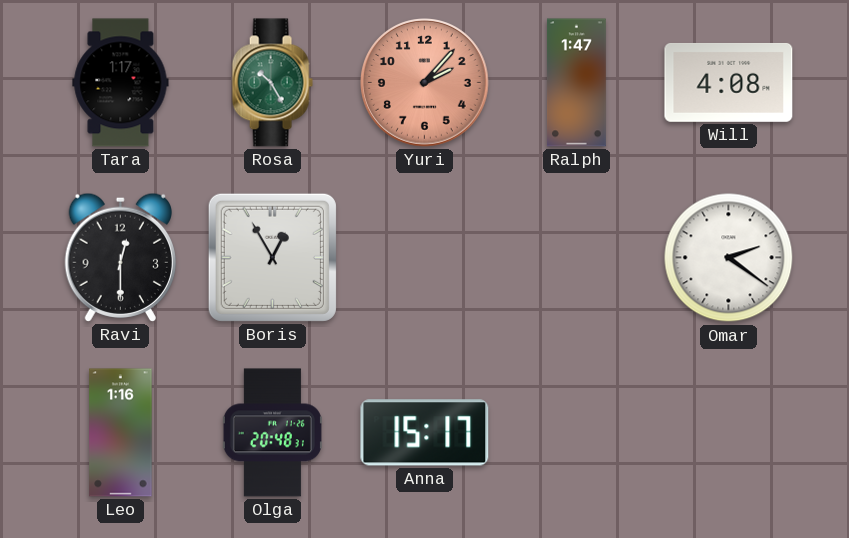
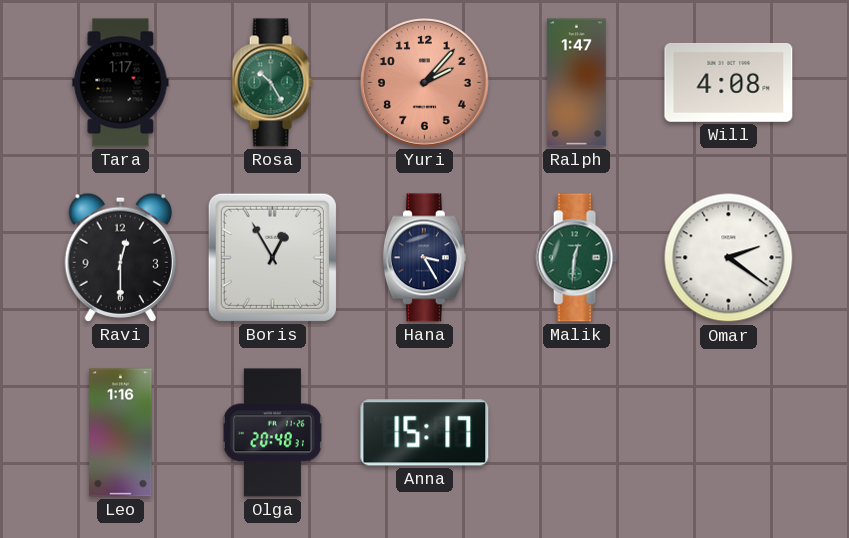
Hana: none -> 3:25
Malik: none -> 12:31
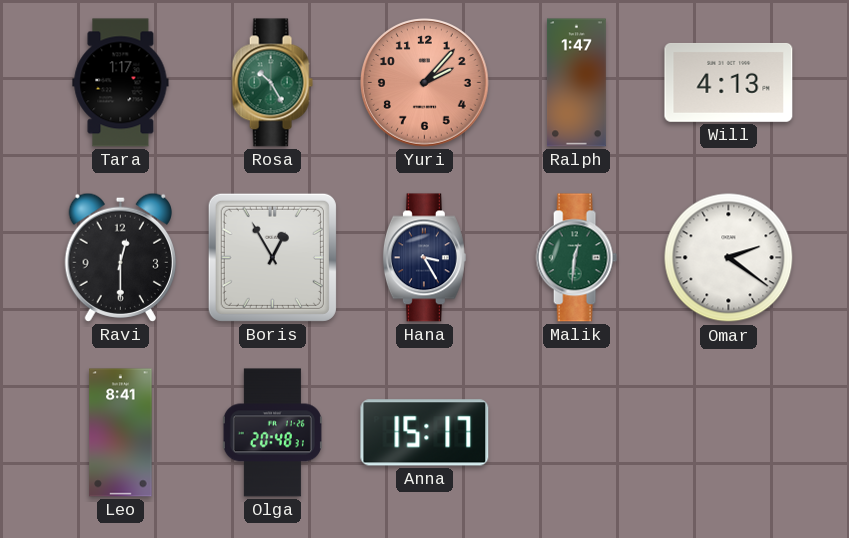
Will: 4:08 -> 4:13
Leo: 1:16 -> 8:41
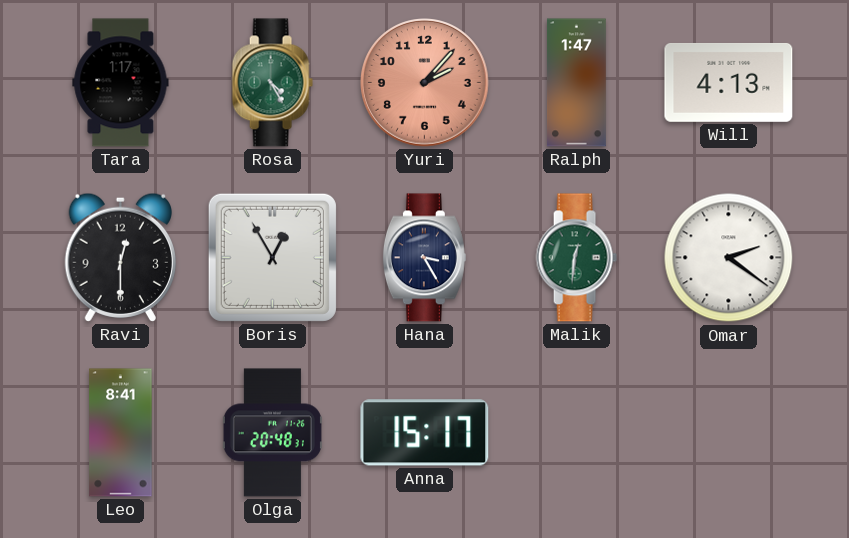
Rosa: 10:25 -> 4:25
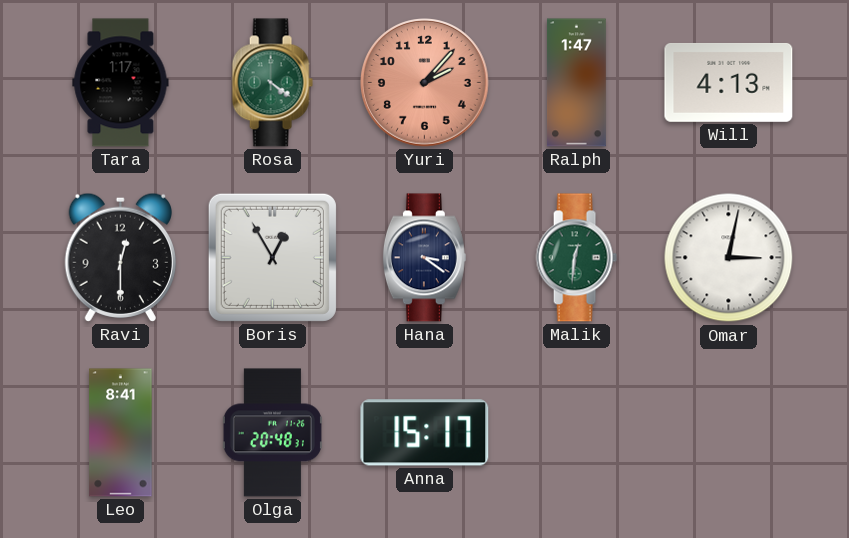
Rosa: 4:25 -> 4:21
Hana: 3:25 -> 3:21
Omar: 2:21 -> 3:02
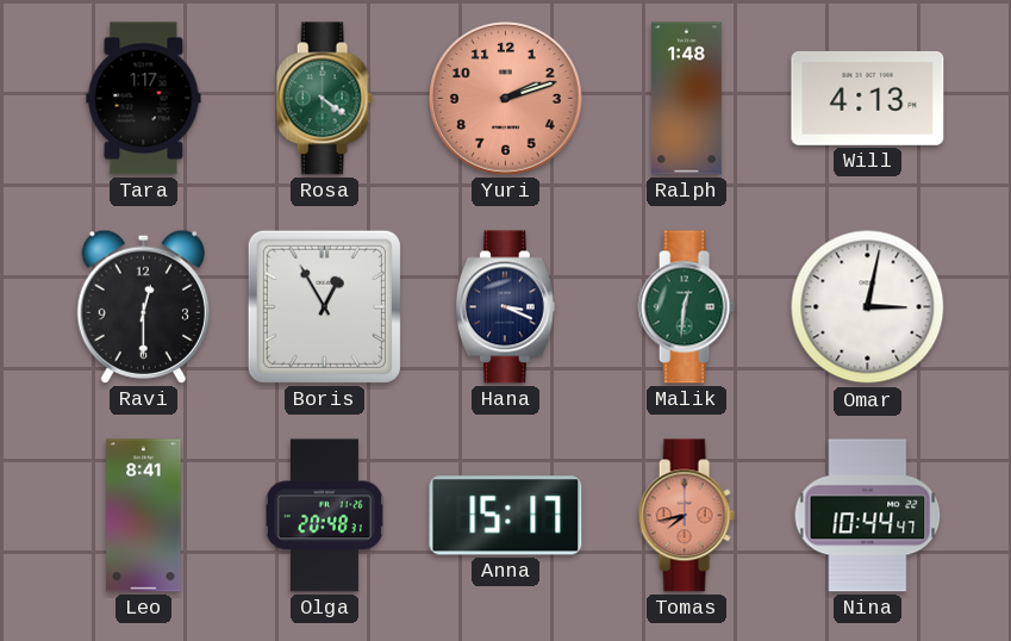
Yuri: 2:07 -> 2:12
Ralph: 1:47 -> 1:48
Hana: 3:21 -> 3:19
Tomas: none -> 7:43
Nina: none -> 10:44
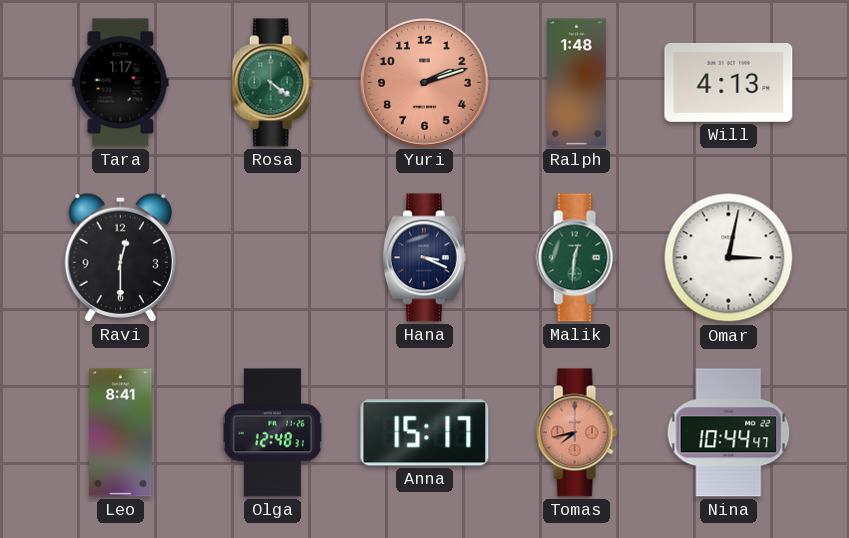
Boris: 12:55 -> none
Olga: 20:48 -> 12:48
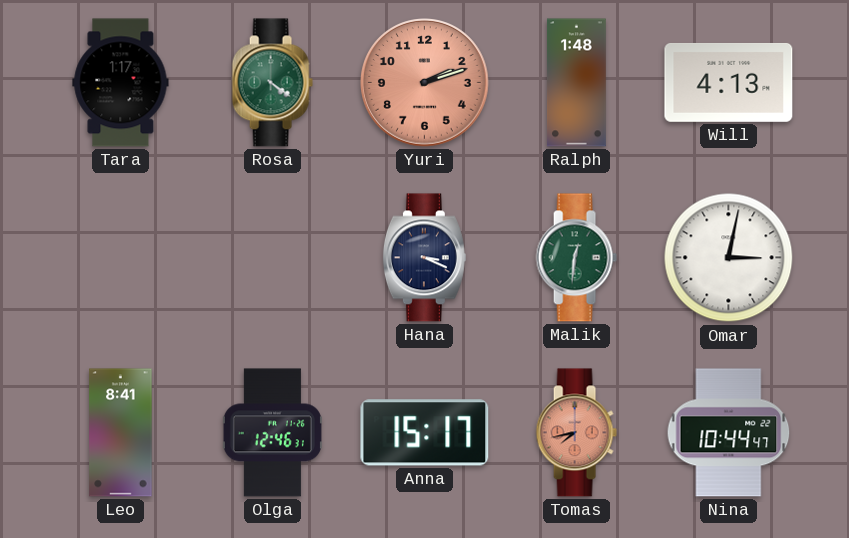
Ravi: 12:30 -> none
Olga: 12:48 -> 12:46
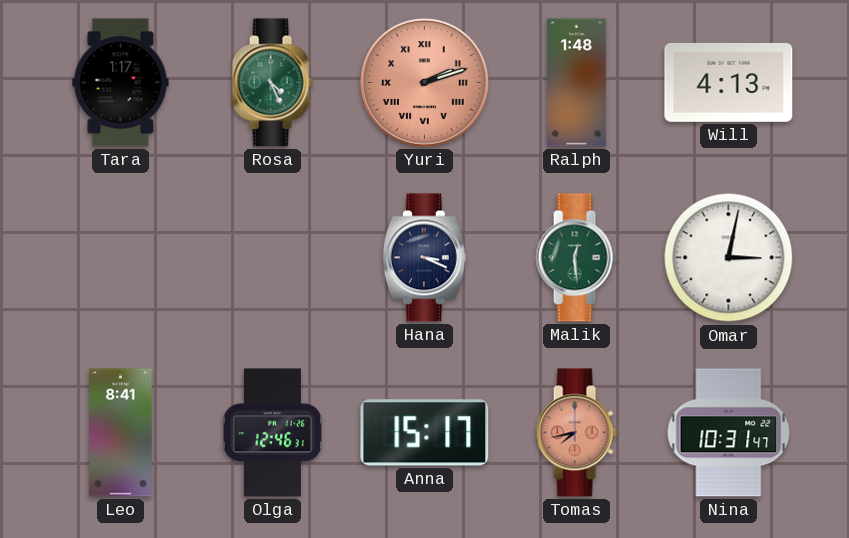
Rosa: 4:21 -> 4:26
Yuri numerals: Arabic -> Roman
Malik: 12:31 -> 12:29
Nina: 10:44 -> 10:31
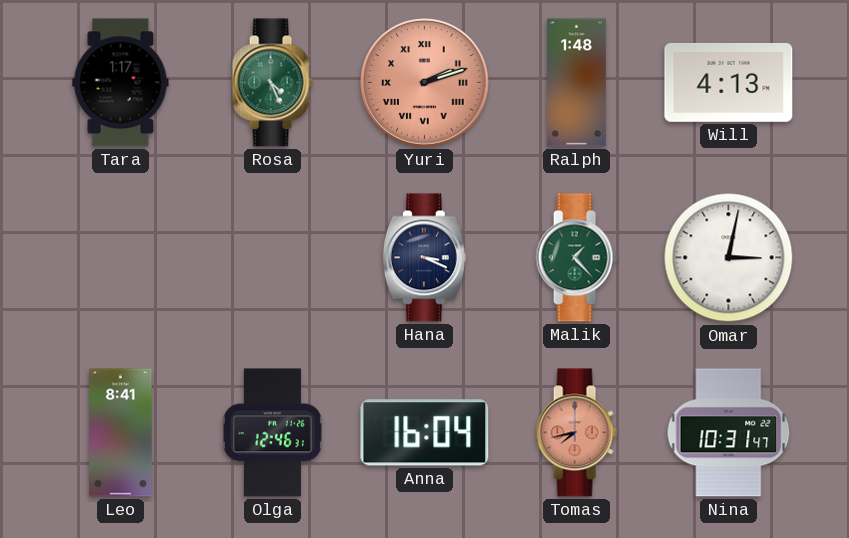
Malik: 12:29 -> 1:23
Anna: 15:17 -> 16:04
